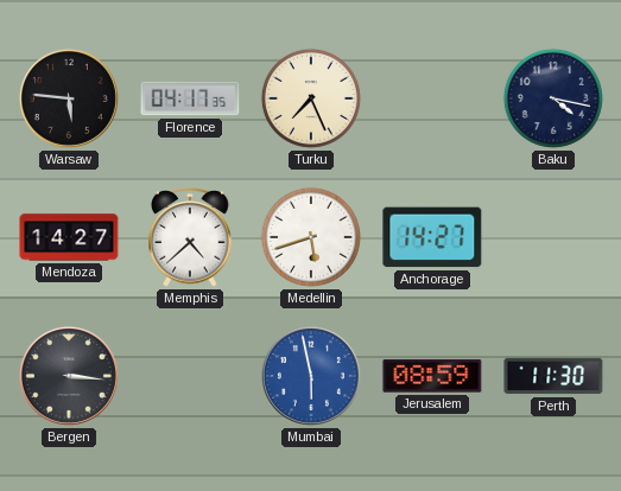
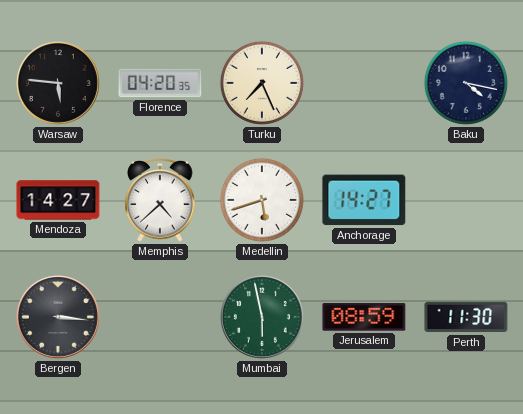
Florence: 04:17 -> 04:20
Mumbai dial: blue -> green
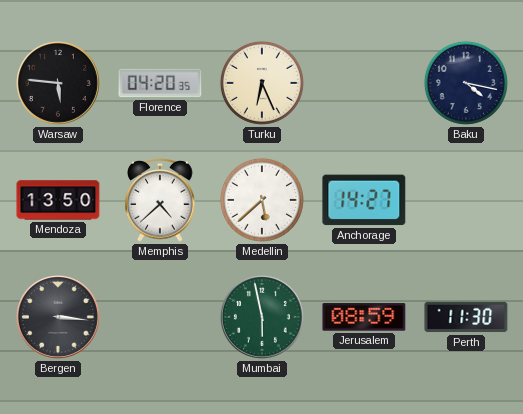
Turku: 7:26 -> 6:26
Mendoza: 14:27 -> 13:50
Medellin: 5:42 -> 5:38
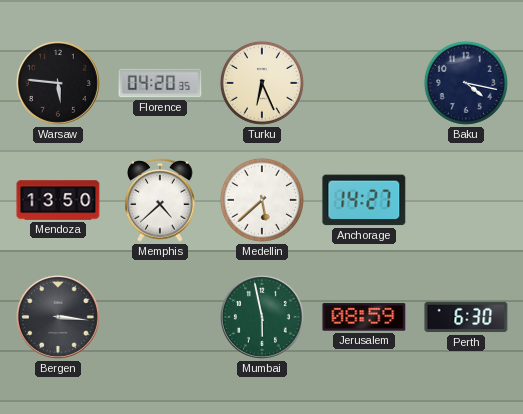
Perth: 11:30 -> 6:30
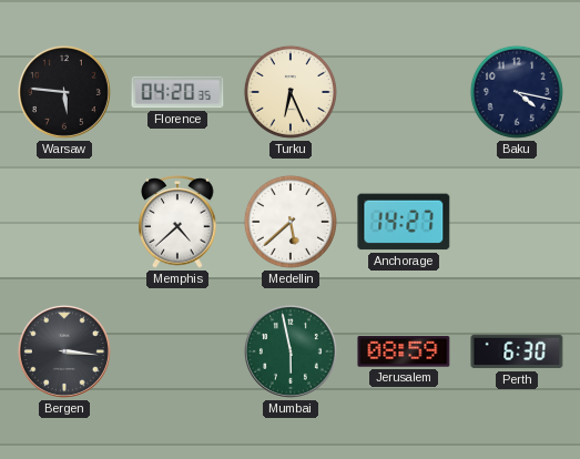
Mendoza: 13:50 -> none
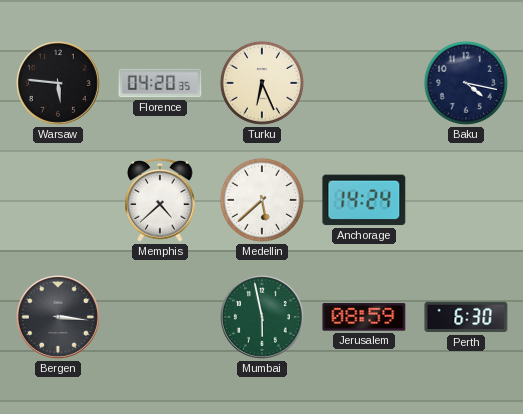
Anchorage: 14:27 -> 14:24
